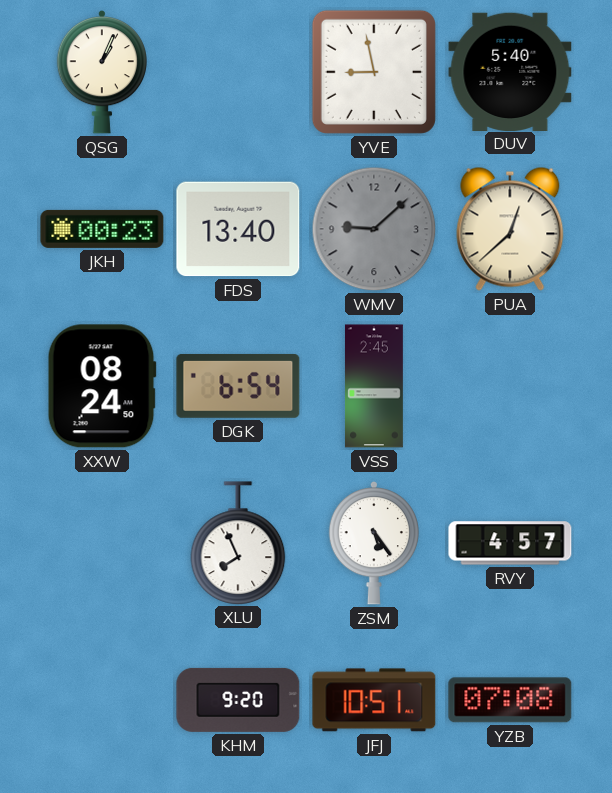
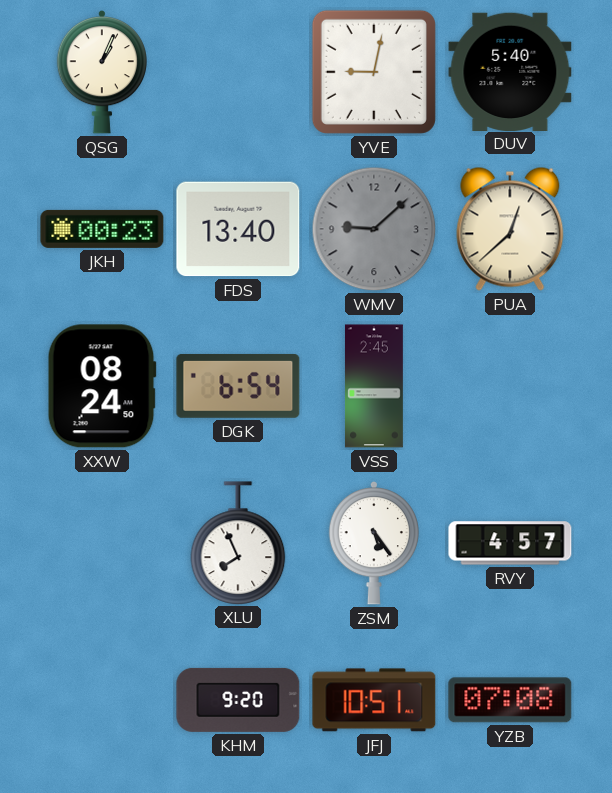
YVE: 8:58 -> 9:02
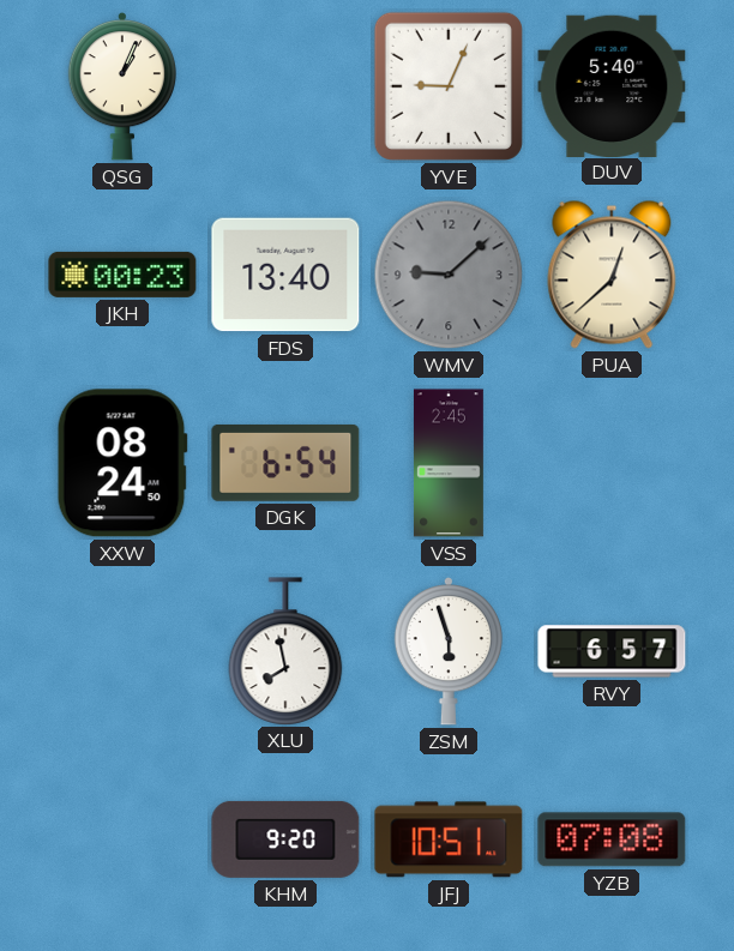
YVE: 9:02 -> 9:04
XLU: 7:56 -> 7:58
ZSM: 5:24 -> 5:57
RVY: 4:57 -> 6:57
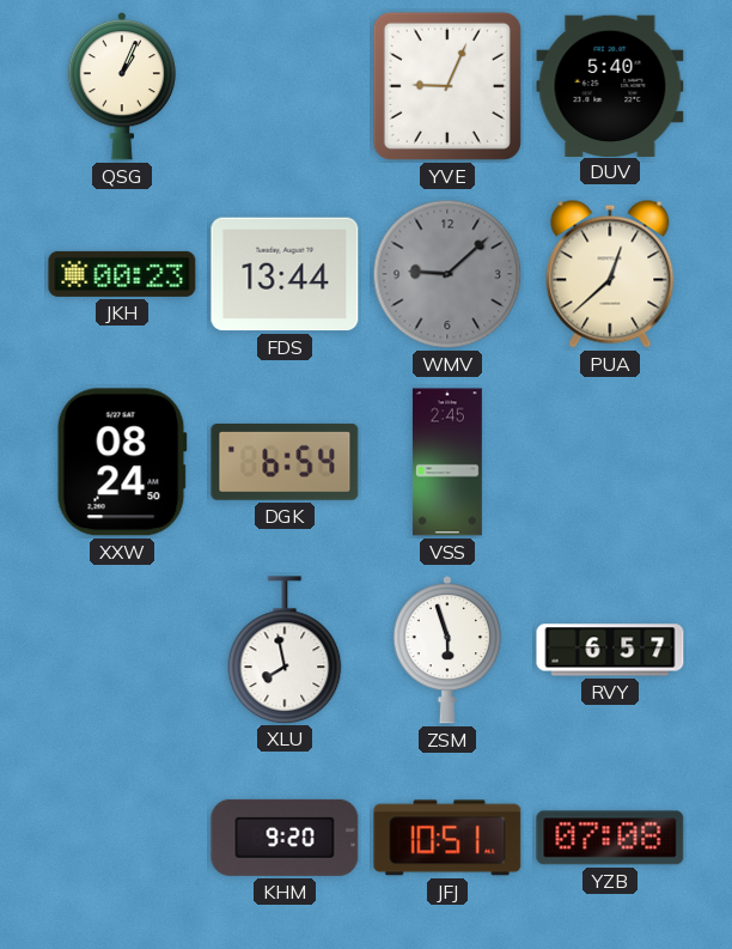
FDS: 13:40 -> 13:44
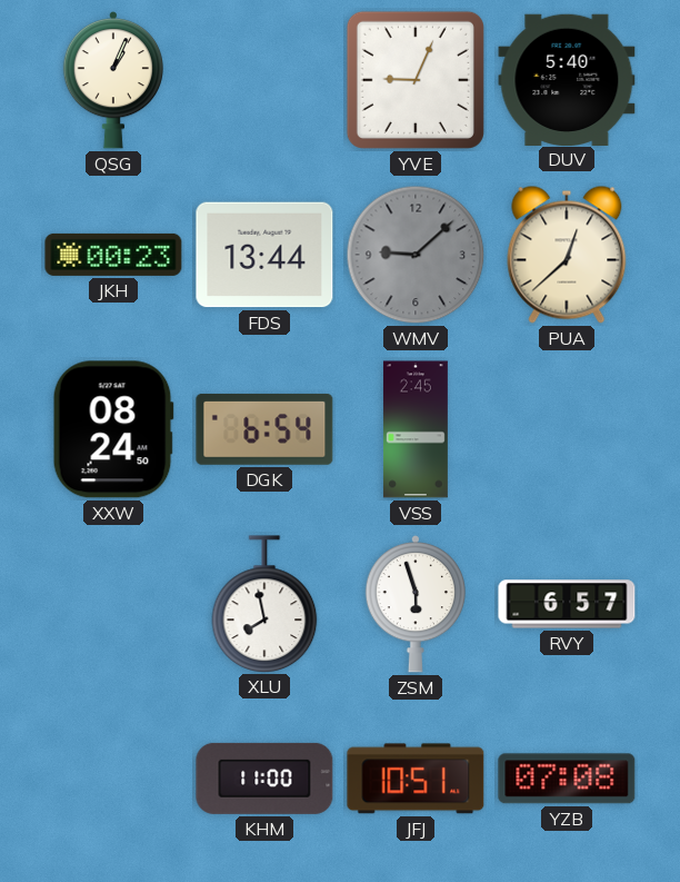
KHM: 9:20 -> 11:00
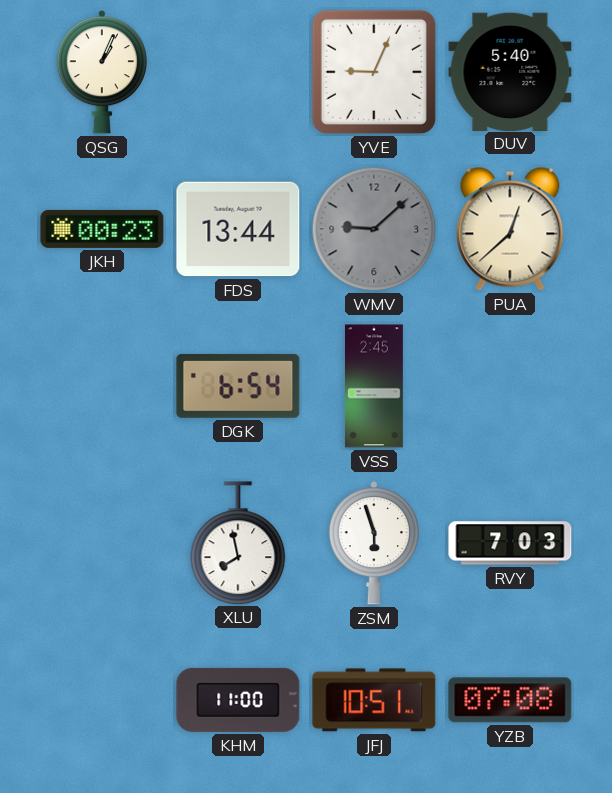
XXW: 08:24 -> none
RVY: 6:57 -> 7:03
